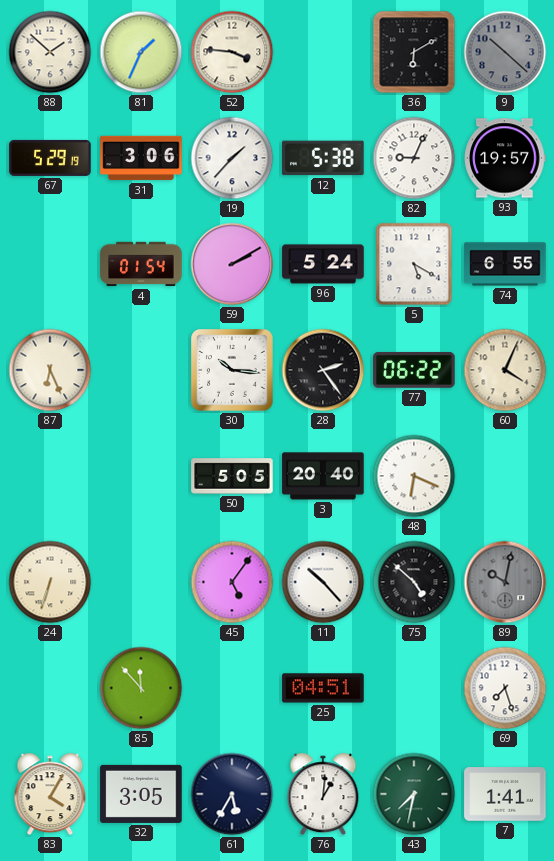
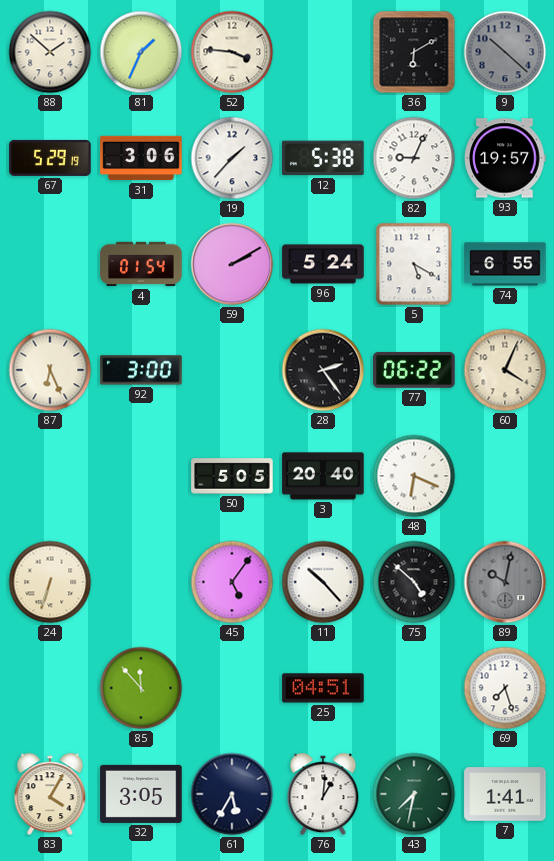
92: none -> 3:00
30: 10:16 -> none
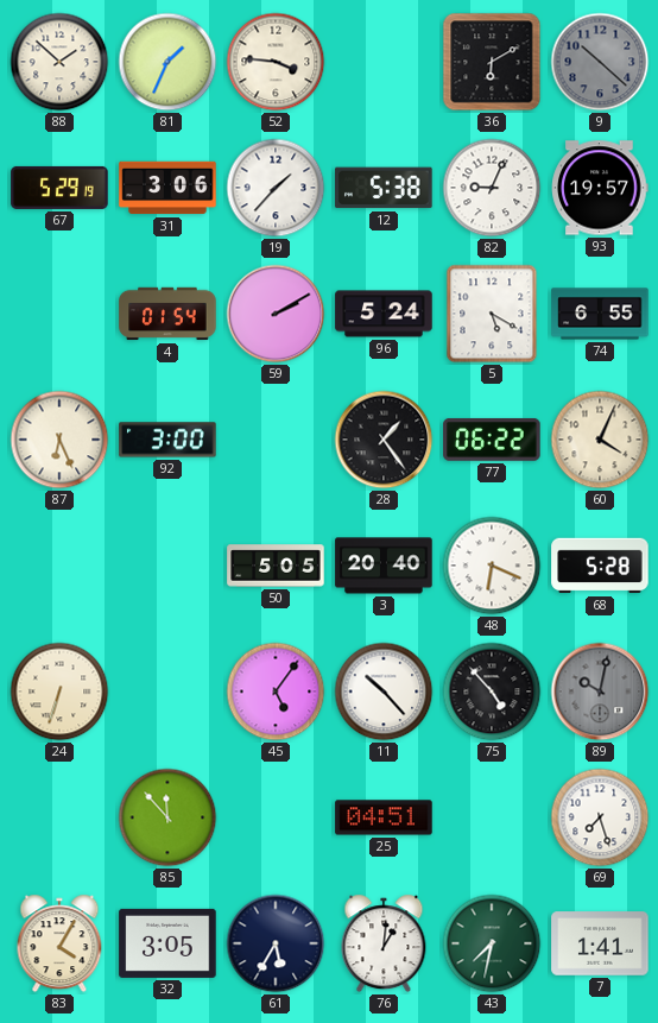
28: 2:24 -> 1:24
68: none -> 5:28
75: 4:52 -> 4:53
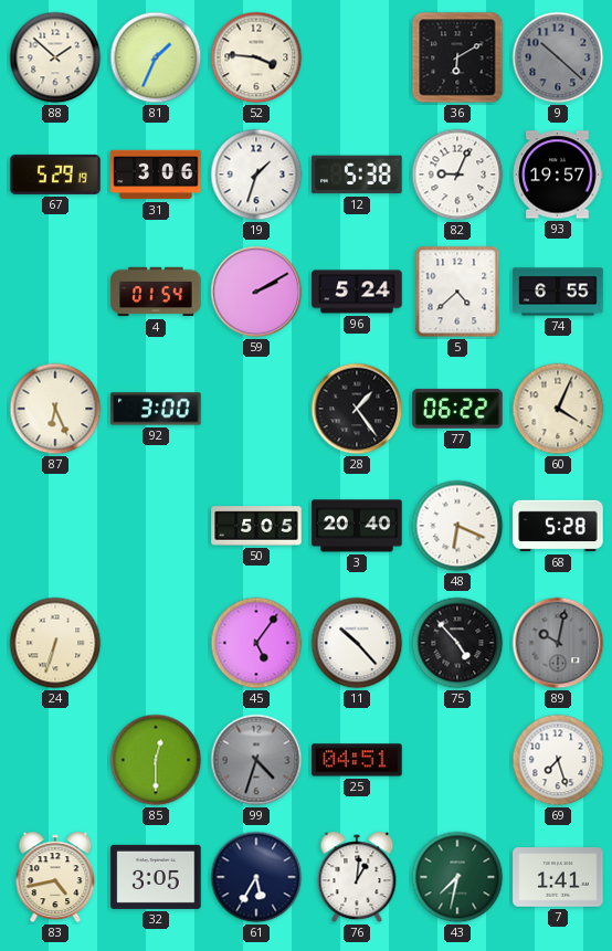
19: 1:37 -> 1:33
5: 5:20 -> 4:38
85: 11:53 -> 12:30
99: none -> 4:33
83: 4:05 -> 4:43
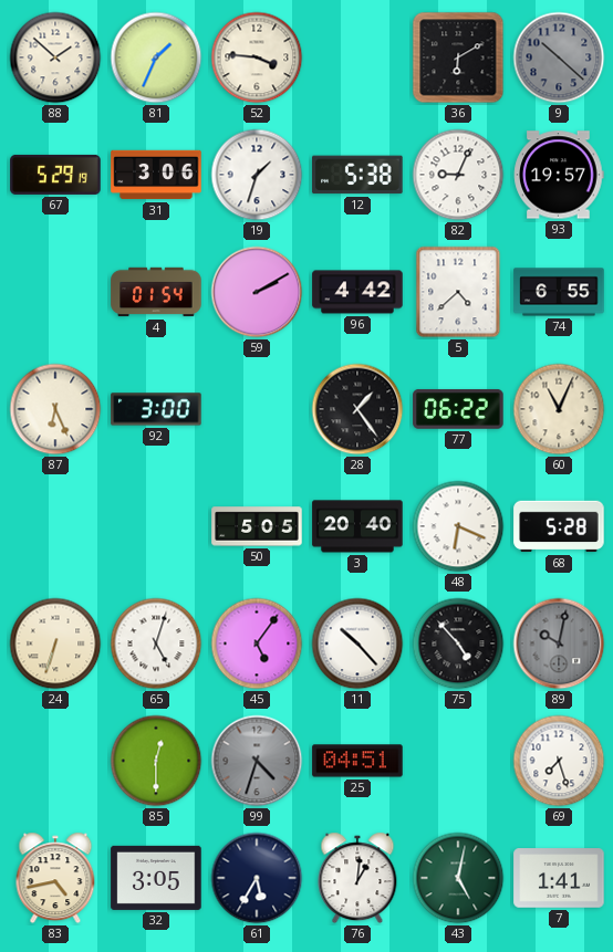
96: 5:24 -> 4:42
60: 4:04 -> 11:04
65: none -> 5:03
43: 7:32 -> 5:02
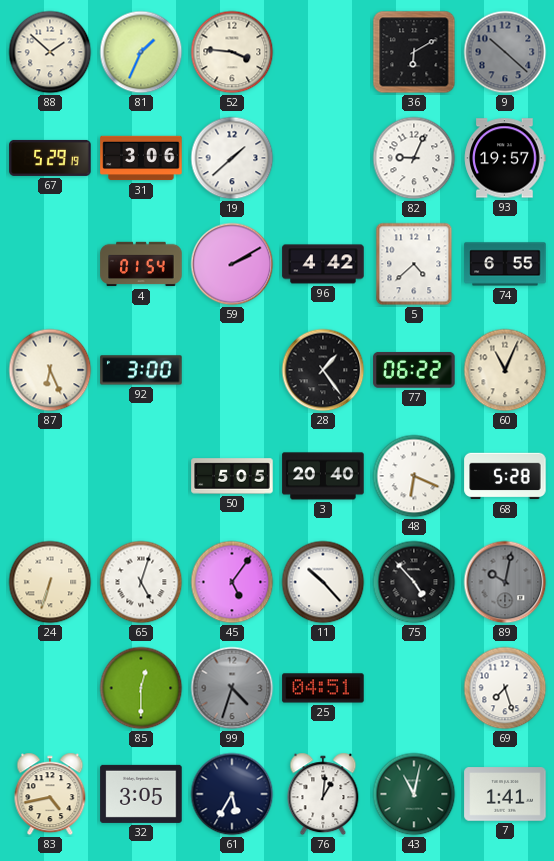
19: 1:33 -> 1:38
12: 5:38 -> none
43: 5:02 -> 11:02
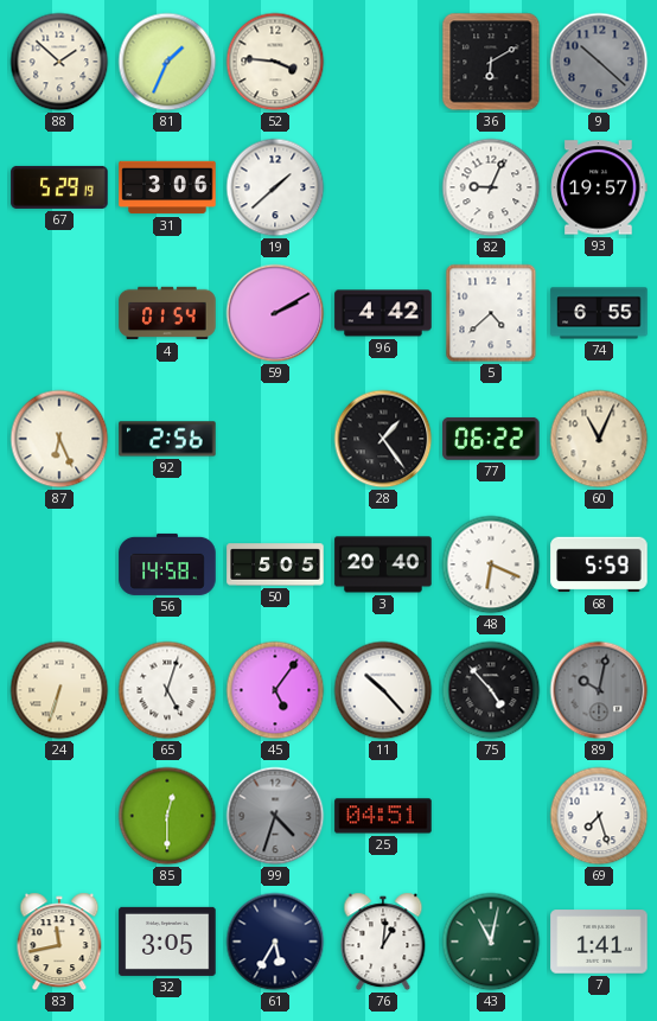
92: 3:00 -> 2:56
56: none -> 14:58
68: 5:28 -> 5:59
83: 4:43 -> 11:43
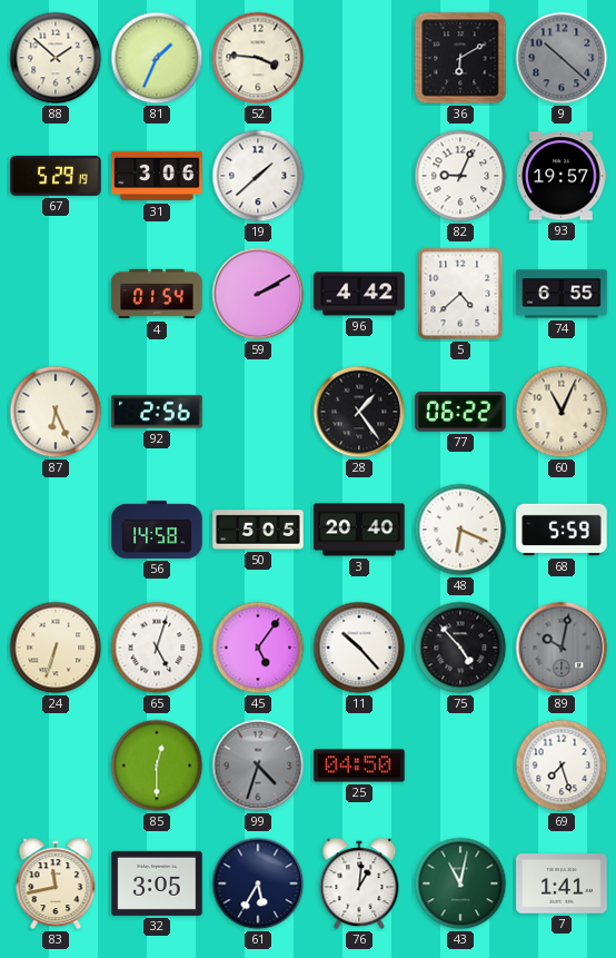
25: 04:51 -> 04:50
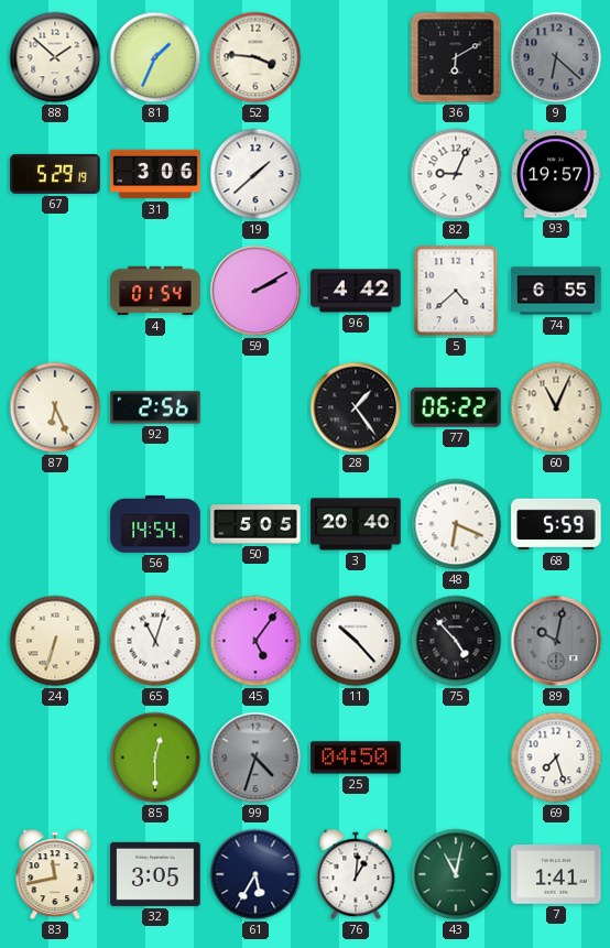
9: 10:22 -> 6:22
56: 14:58 -> 14:54
65: 5:03 -> 11:03
